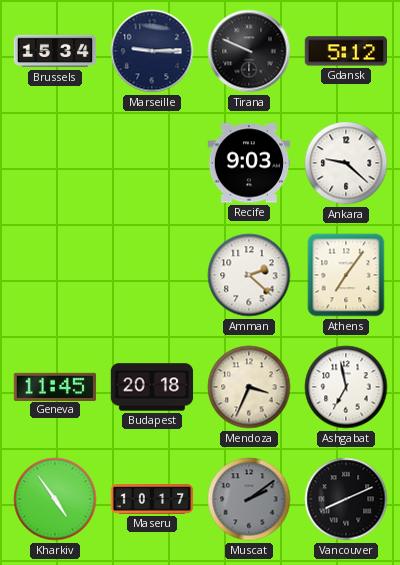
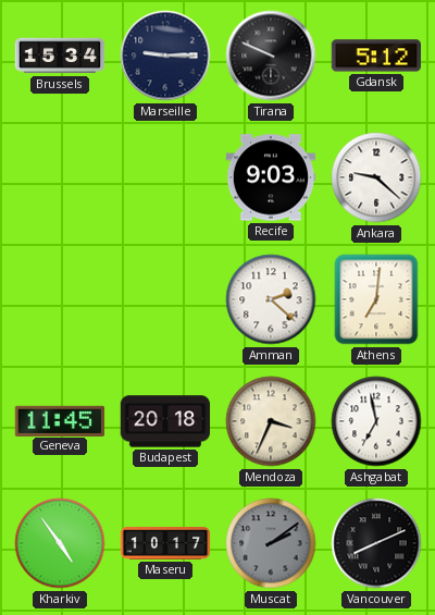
Athens: 7:06 -> 7:01
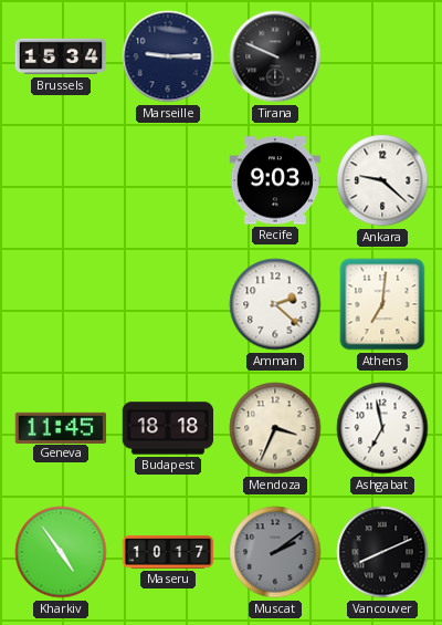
Gdansk: 5:12 -> none
Budapest: 20:18 -> 18:18
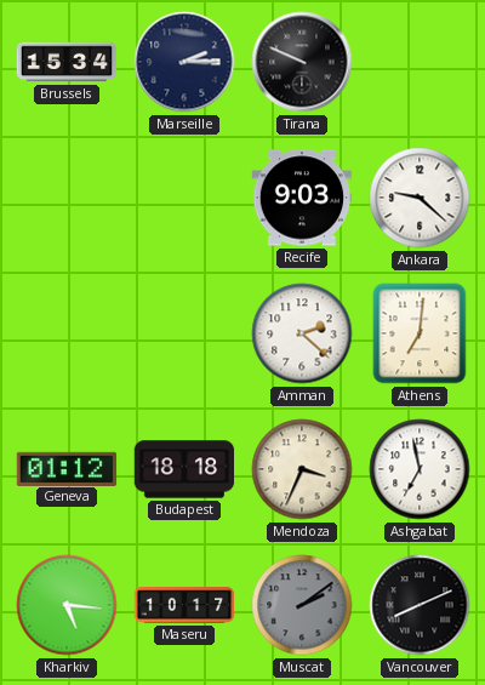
Marseille: 9:15 -> 2:15
Geneva: 11:45 -> 01:12
Kharkiv: 4:54 -> 5:16
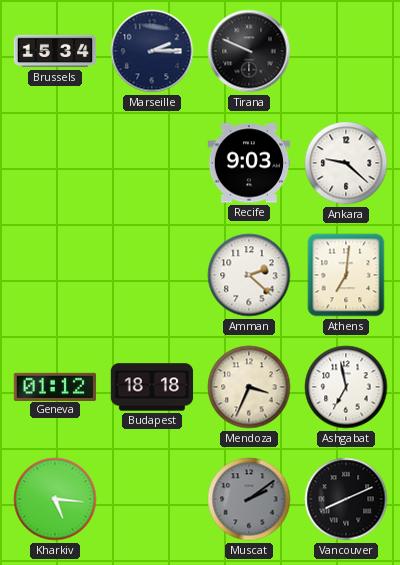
Maseru: 10:17 -> none
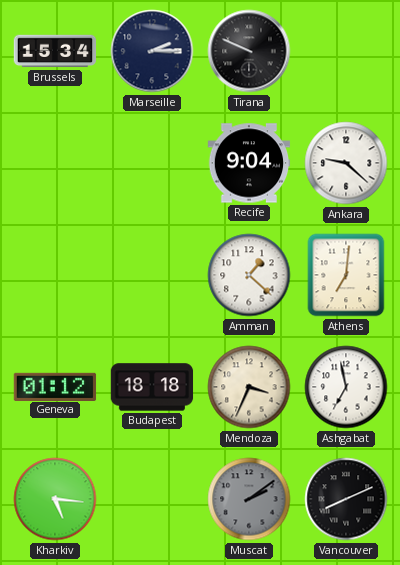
Recife: 9:03 -> 9:04
Amman: 2:22 -> 1:22
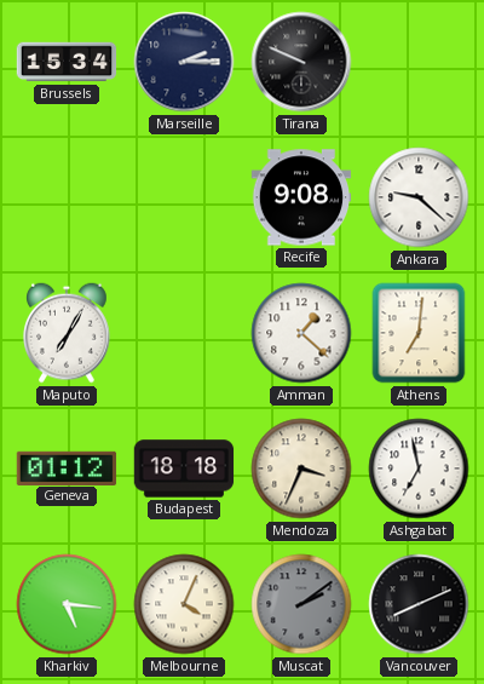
Recife: 9:04 -> 9:08
Maputo: none -> 7:05
Melbourne: none -> 4:04
